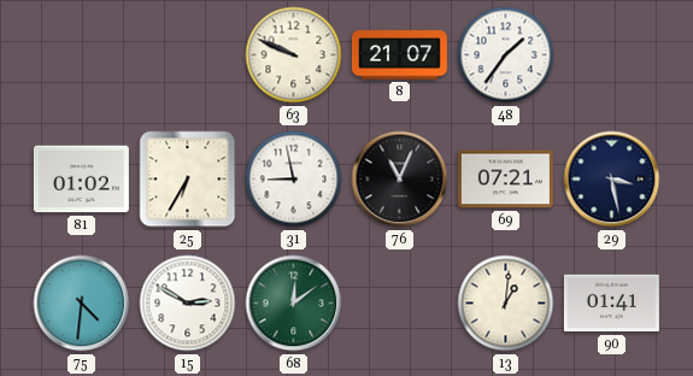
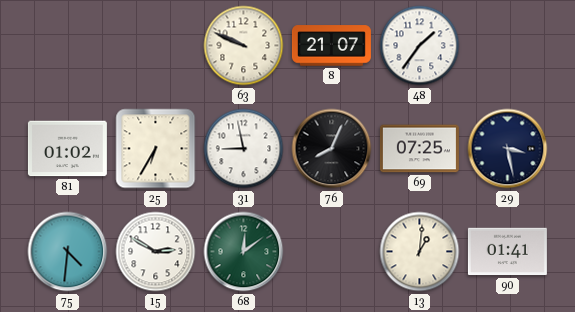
76: 11:04 -> 8:04
69: 07:21 -> 07:25
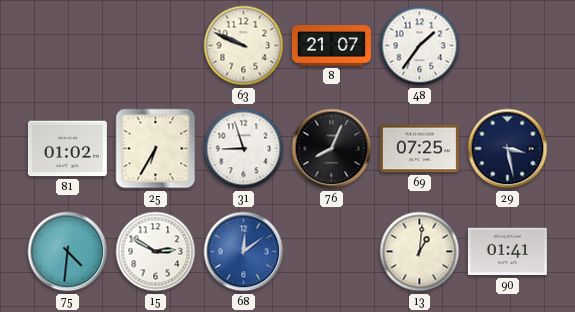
31: 8:58 -> 8:57
68 dial: green -> blue
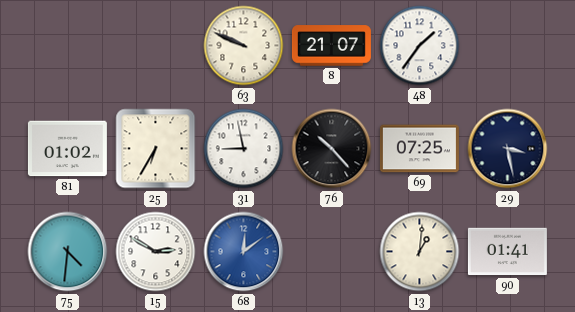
31: 8:57 -> 8:58
76: 8:04 -> 10:23
